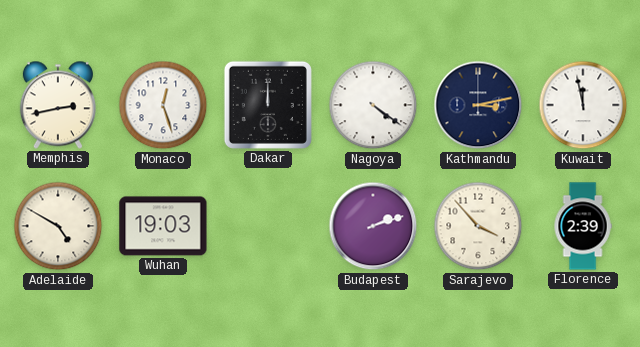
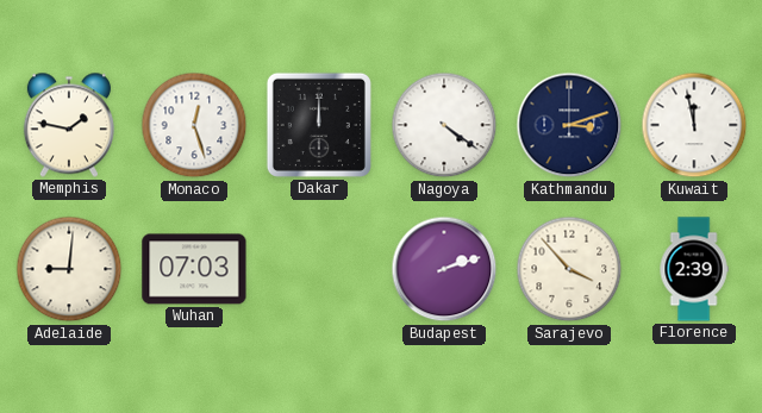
Memphis: 2:43 -> 1:47
Kathmandu: 3:13 -> 3:12
Adelaide: 4:50 -> 9:01
Wuhan: 19:03 -> 07:03
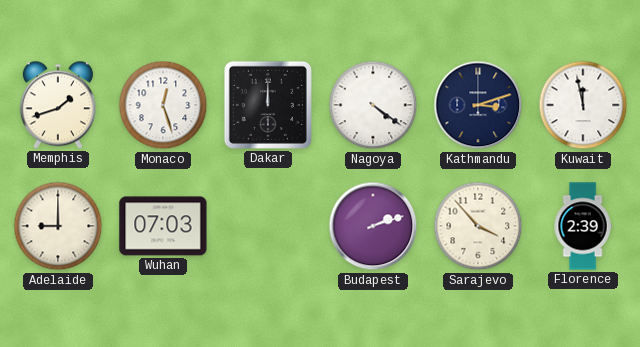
Memphis: 1:47 -> 1:42
Adelaide: 9:01 -> 9:00
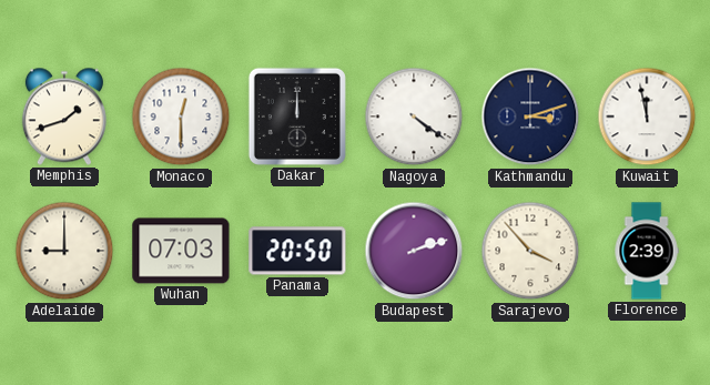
Monaco: 12:27 -> 12:30
Panama: none -> 20:50
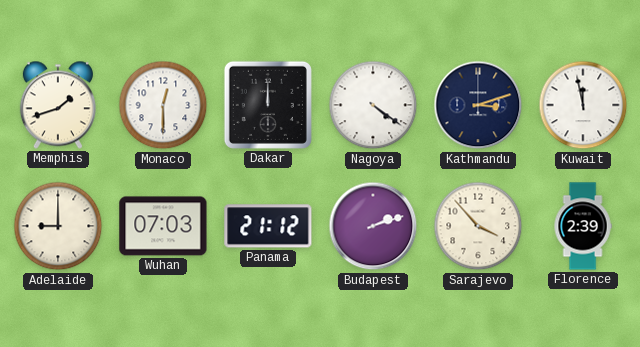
Panama: 20:50 -> 21:12
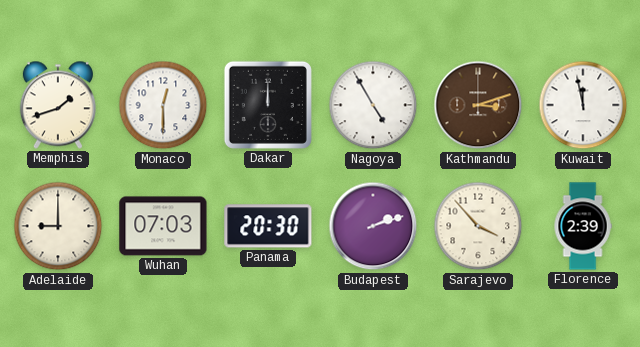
Nagoya: 4:21 -> 4:55
Kathmandu dial: navy -> brown
Panama: 21:12 -> 20:30
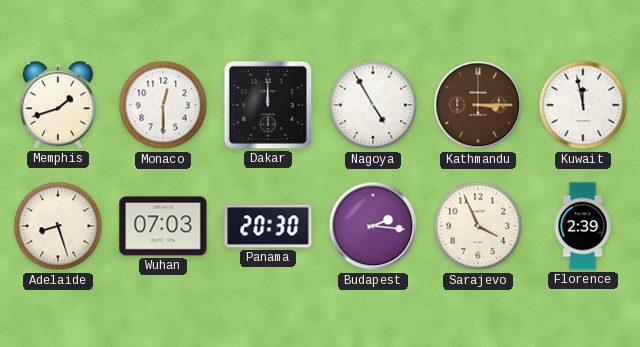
Kathmandu: 3:12 -> 3:15
Adelaide: 9:00 -> 8:27
Budapest: 2:12 -> 2:16
Sarajevo: 3:53 -> 3:56
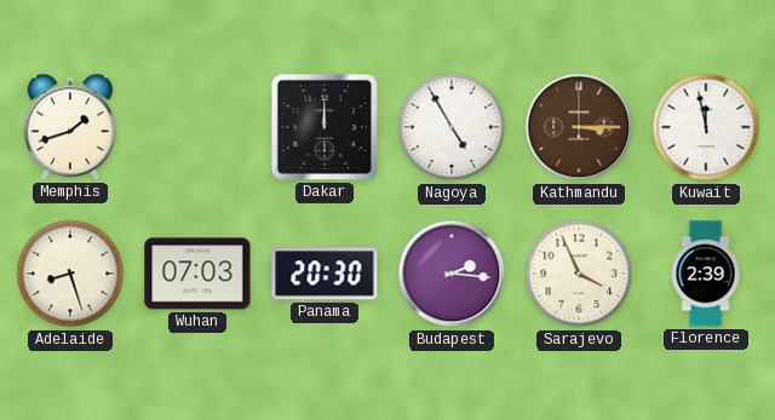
Monaco: 12:30 -> none
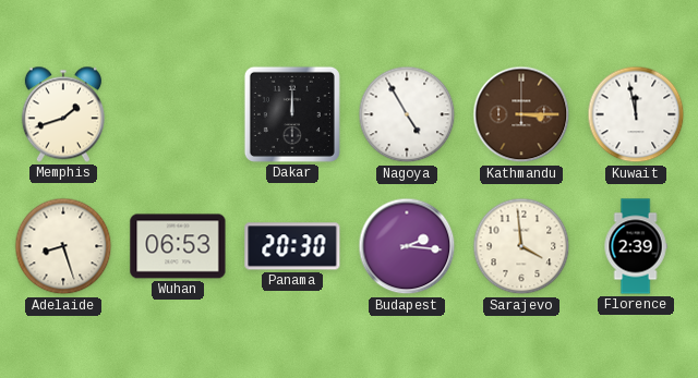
Wuhan: 07:03 -> 06:53
Sarajevo: 3:56 -> 3:59
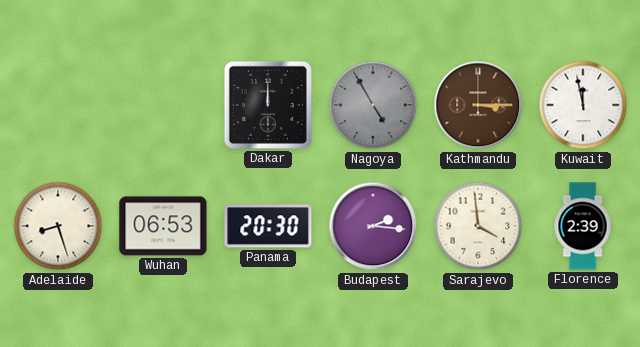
Memphis: 1:42 -> none
Nagoya dial: white -> grey
